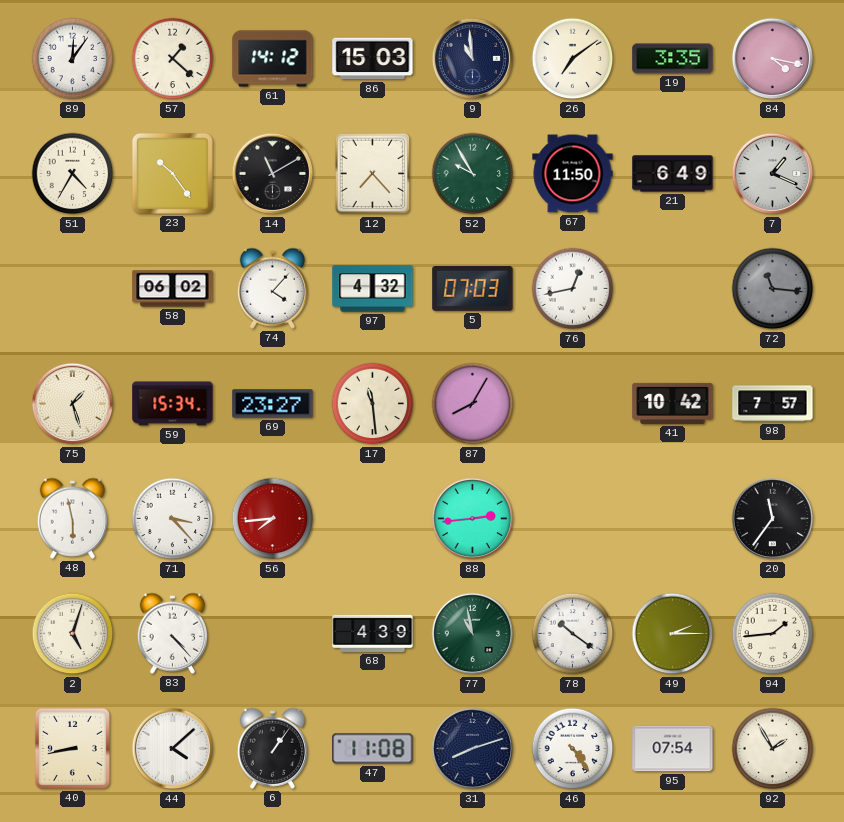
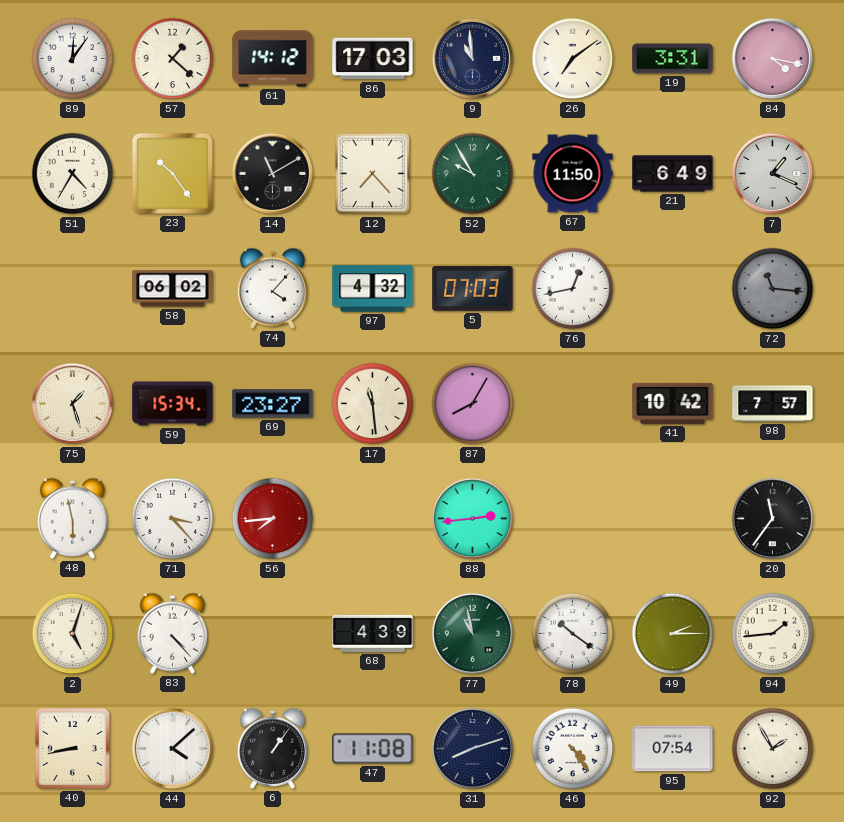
86: 15:03 -> 17:03
19: 3:35 -> 3:31
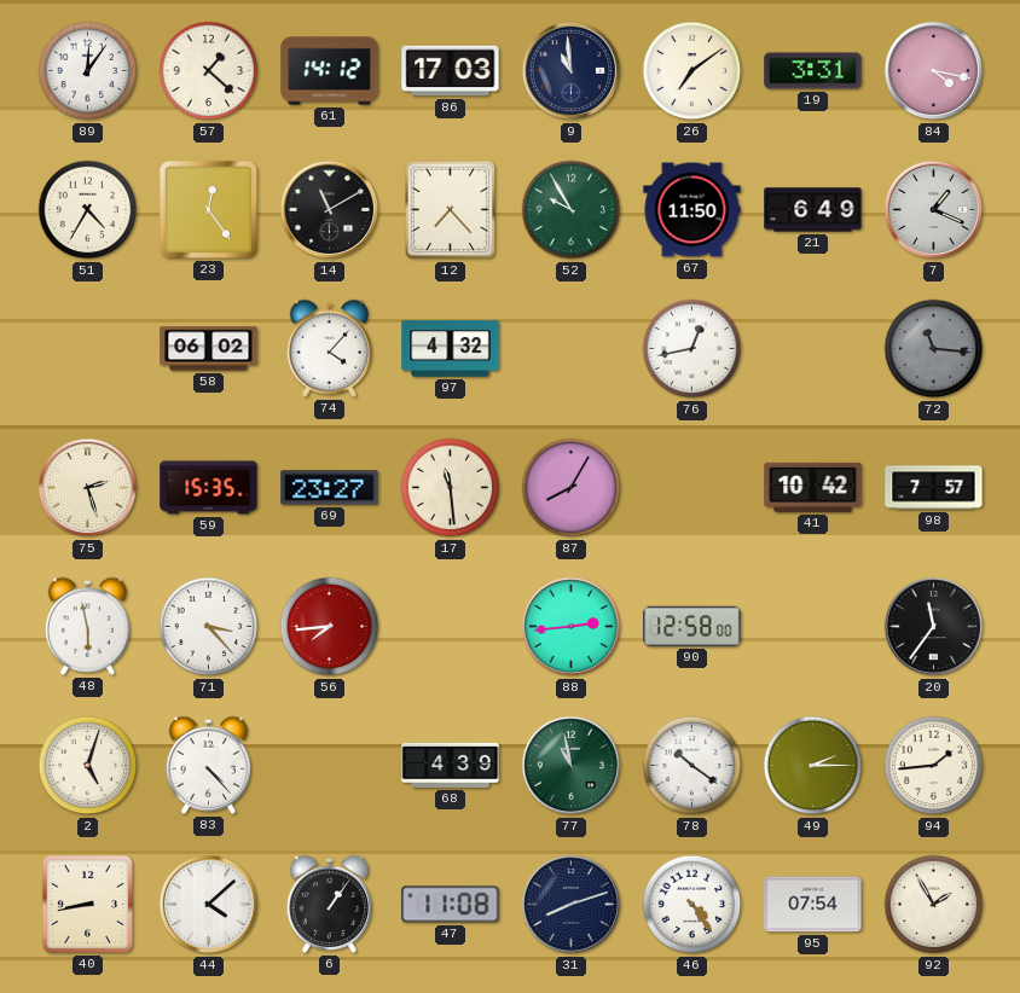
23: 10:24 -> 12:24
5: 07:03 -> none
75: 1:27 -> 2:27
59: 15:34 -> 15:35
90: none -> 12:58
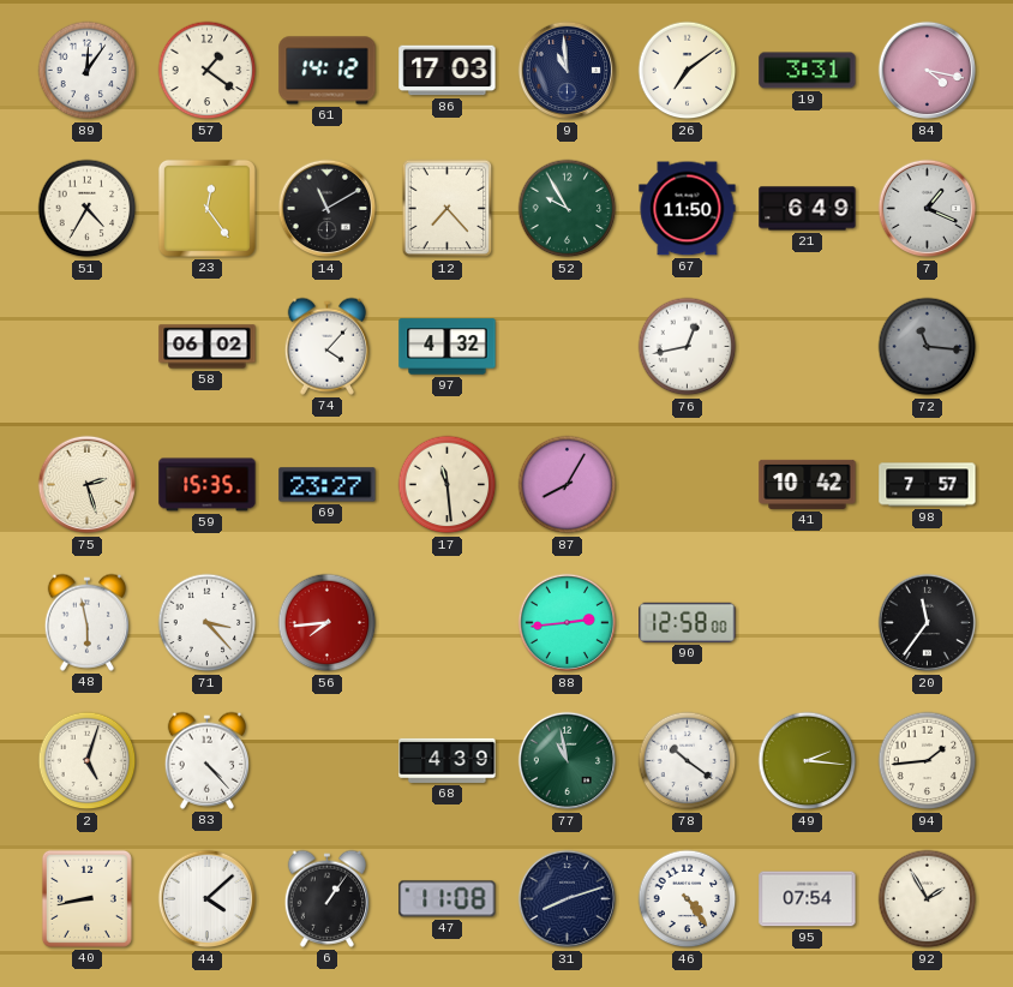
57: 1:22 -> 1:21
49: 2:15 -> 2:16
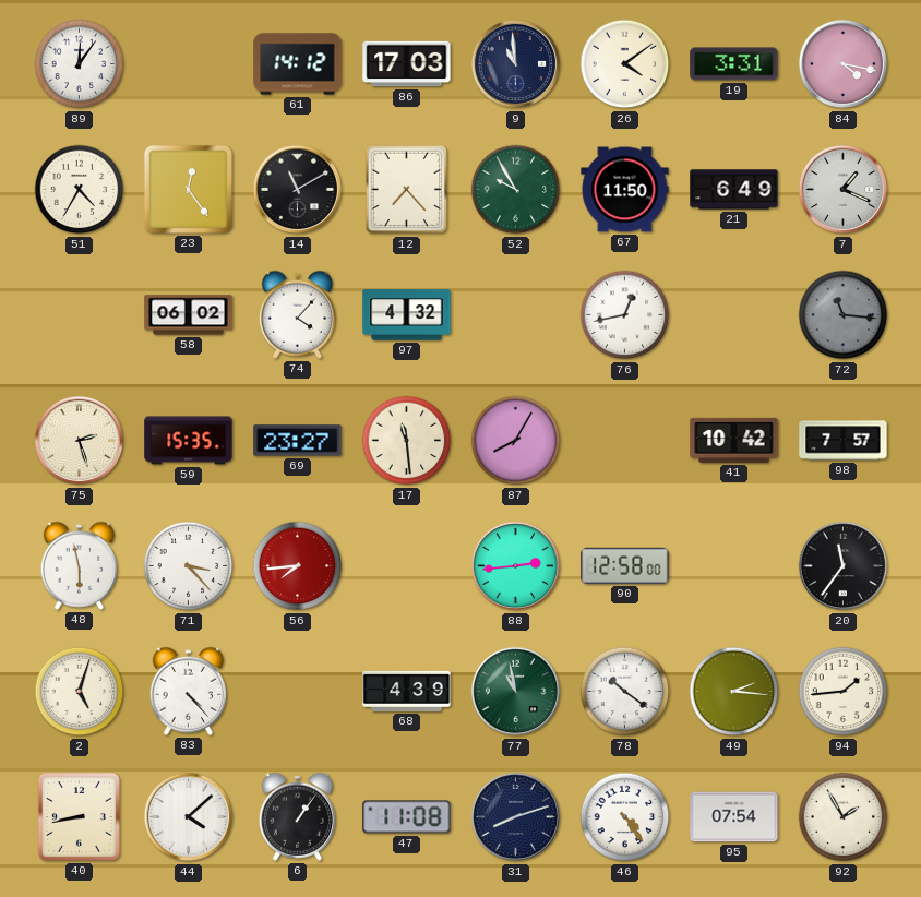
57: 1:21 -> none
26: 7:09 -> 4:09
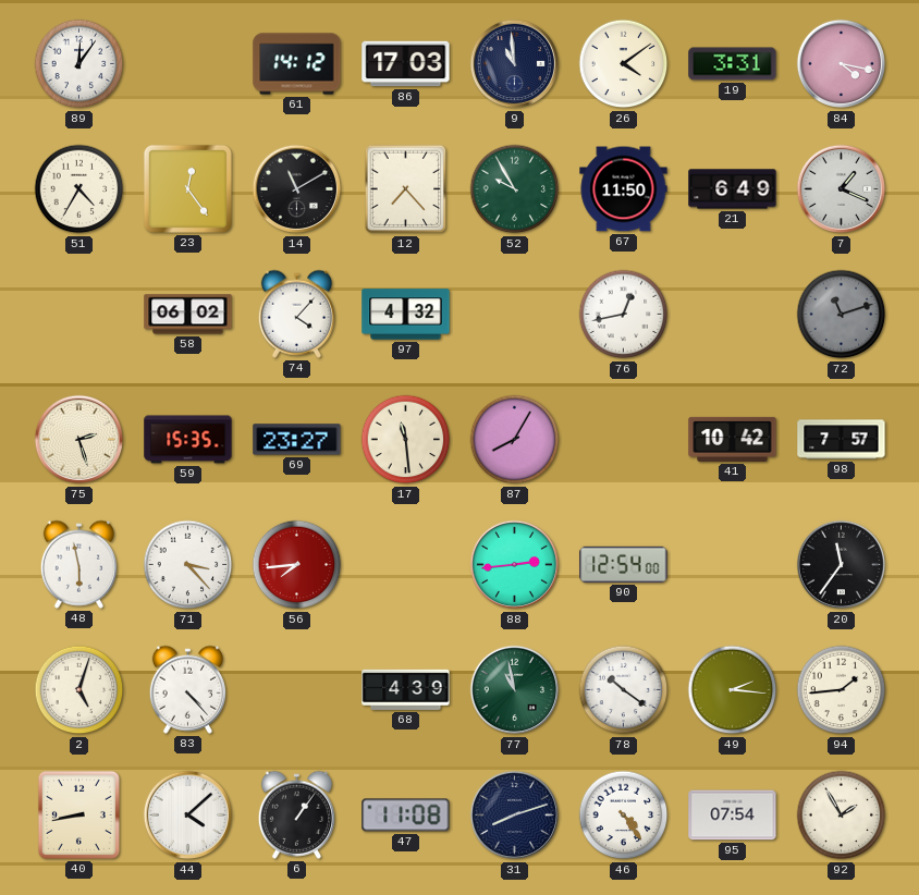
72: 11:16 -> 11:12
90: 12:58 -> 12:54
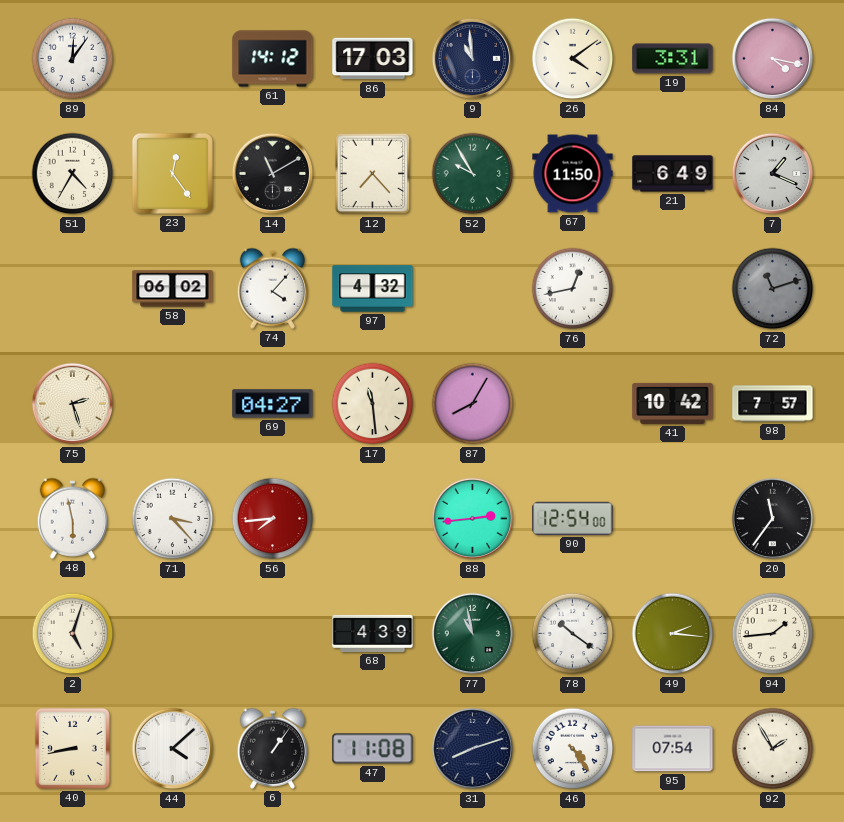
59: 15:35 -> none
69: 23:27 -> 04:27
83: 4:23 -> none
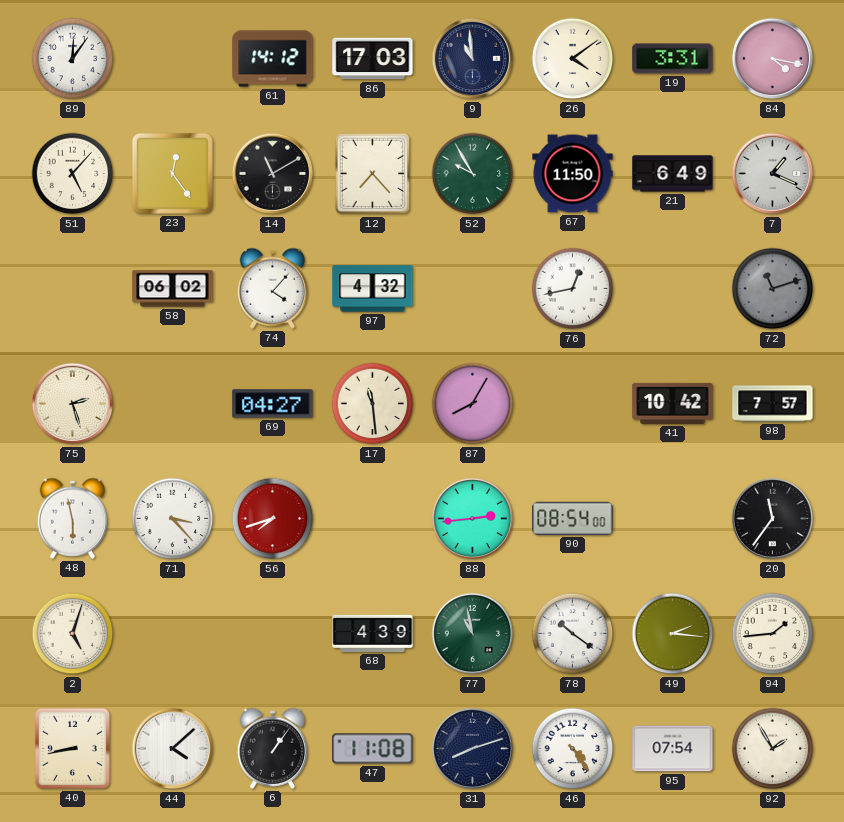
51: 4:35 -> 5:07
56: 7:44 -> 7:42
90: 12:54 -> 08:54
